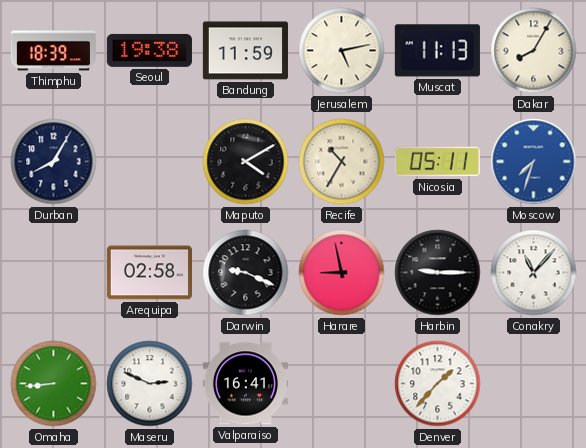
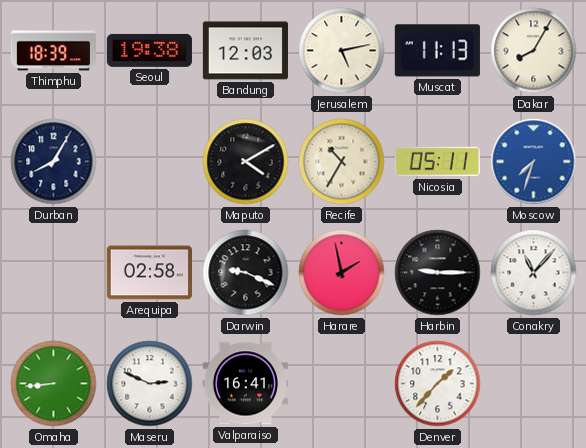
Bandung: 11:59 -> 12:03
Harare: 8:58 -> 1:58
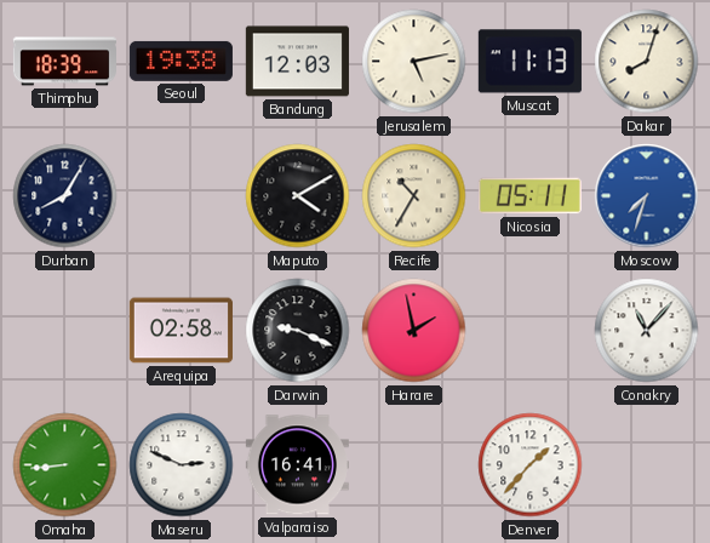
Dakar: 8:05 -> 8:03
Harbin: 9:15 -> none
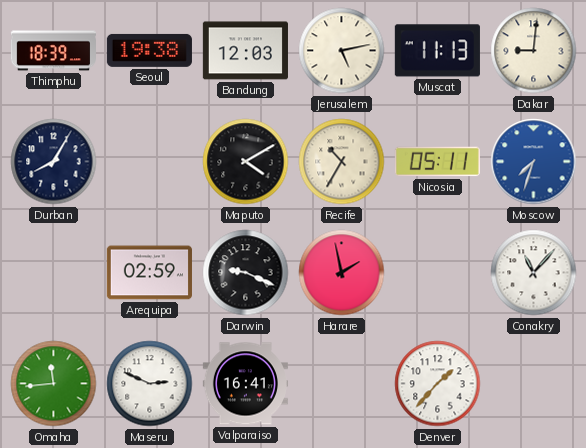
Dakar: 8:03 -> 9:01
Arequipa: 02:58 -> 02:59
Omaha: 8:44 -> 11:44
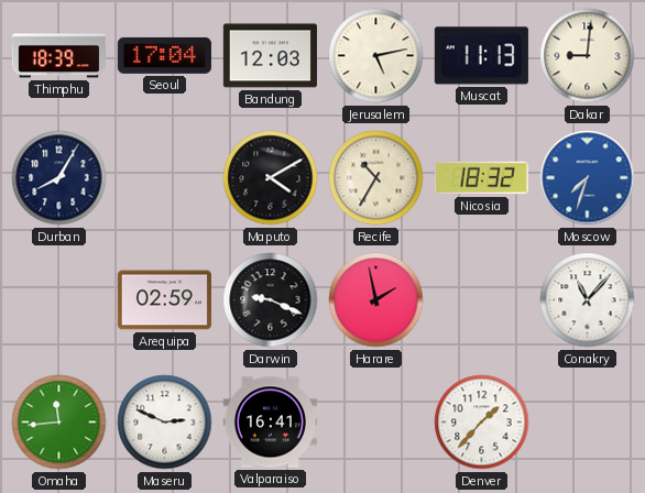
Seoul: 19:38 -> 17:04
Nicosia: 05:11 -> 18:32
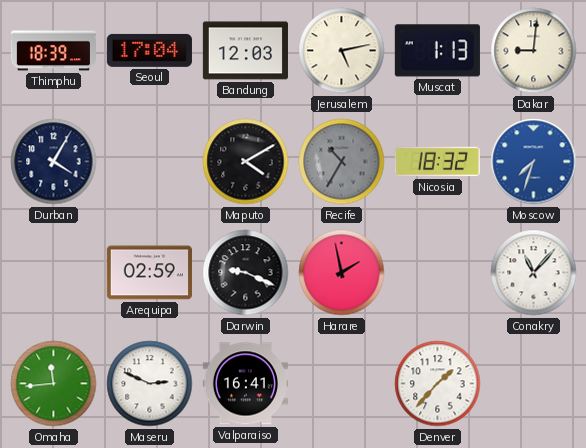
Muscat: 11:13 -> 1:13
Durban: 8:05 -> 4:05
Recife dial: cream -> grey
